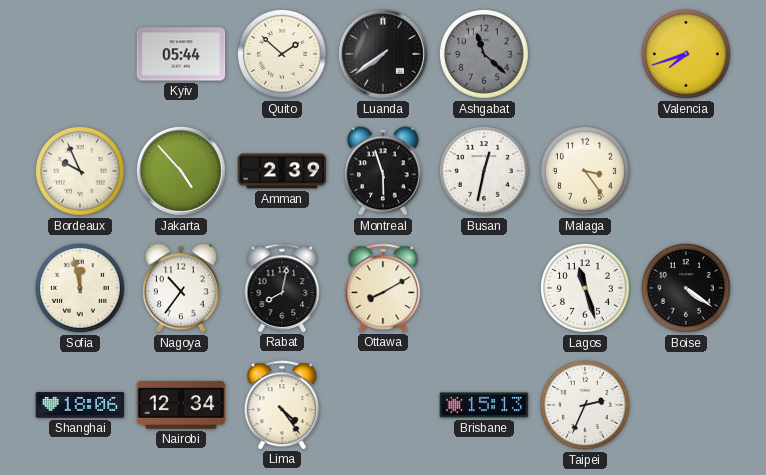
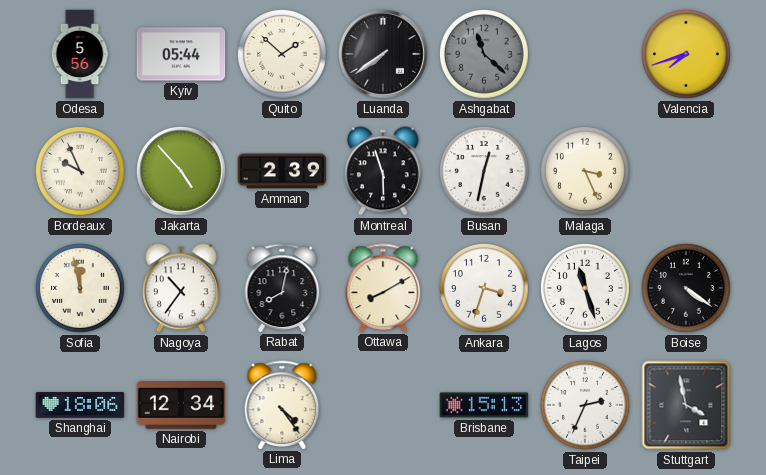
Odesa: none -> 5:56
Malaga: 3:24 -> 3:26
Ankara: none -> 3:33
Stuttgart: none -> 3:58
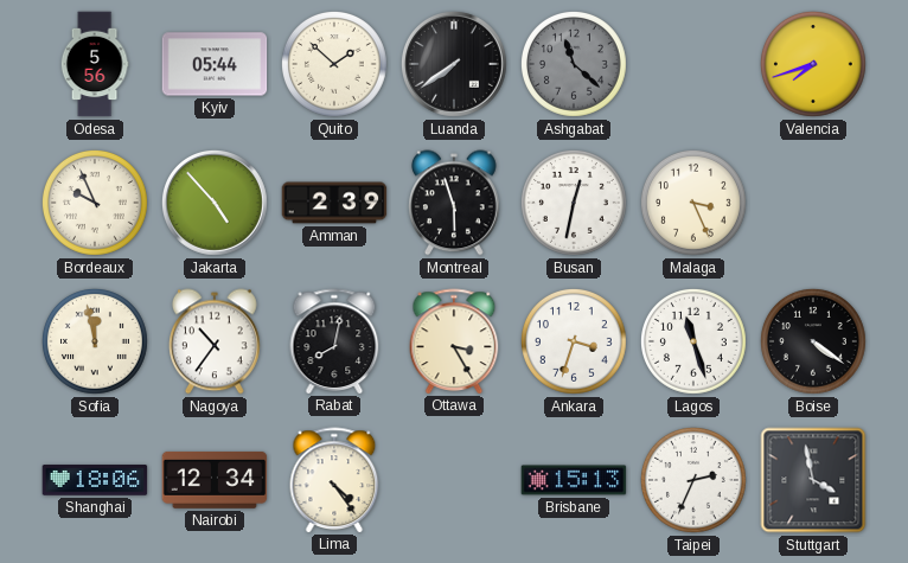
Ottawa: 8:10 -> 3:25
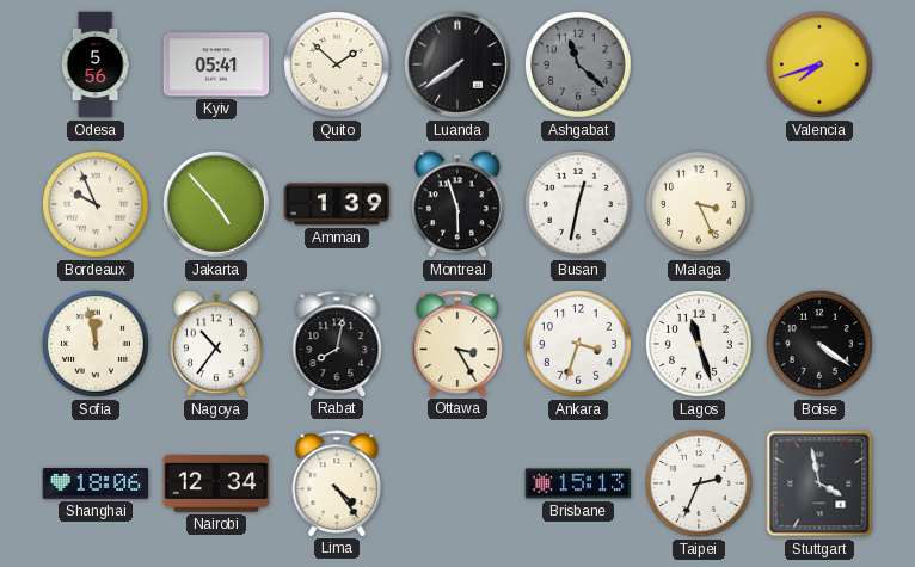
Kyiv: 05:44 -> 05:41
Amman: 2:39 -> 1:39
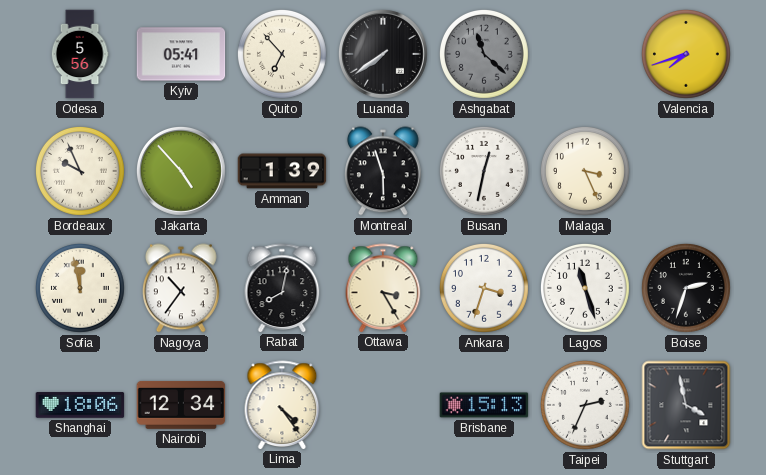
Quito: 1:52 -> 6:53
Boise: 4:21 -> 2:33
